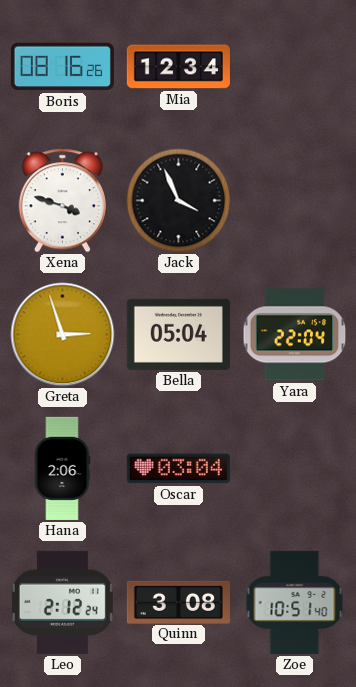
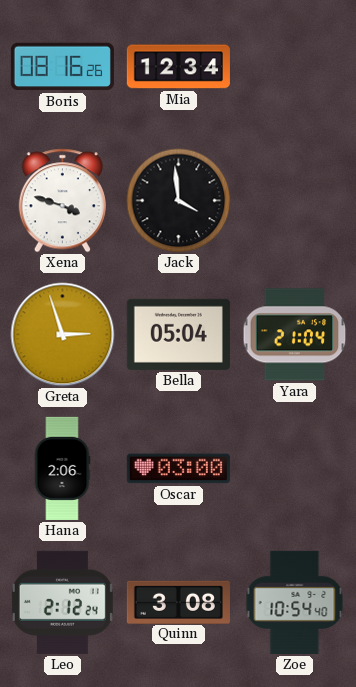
Jack: 3:56 -> 3:59
Yara: 22:04 -> 21:04
Oscar: 03:04 -> 03:00
Zoe: 10:51 -> 10:54
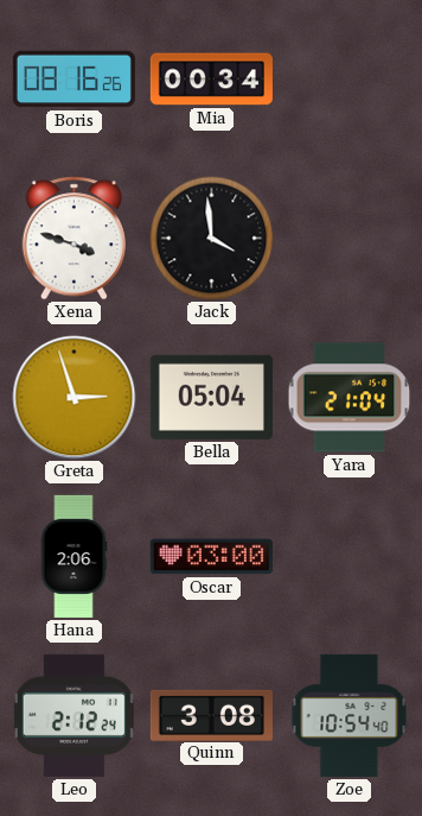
Mia: 12:34 -> 00:34
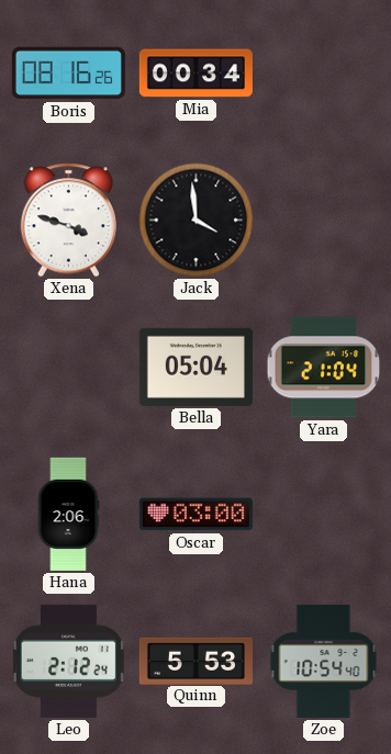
Greta: 2:57 -> none
Quinn: 3:08 -> 5:53
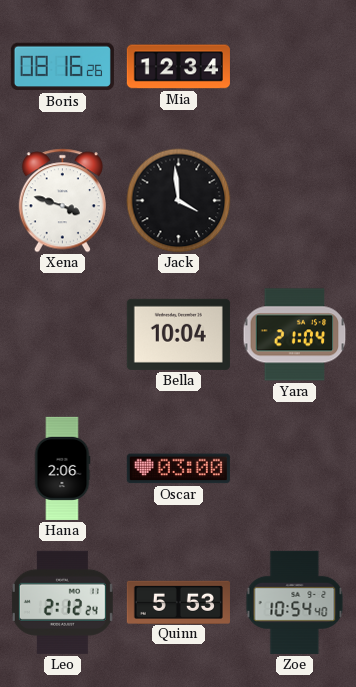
Mia: 00:34 -> 12:34
Bella: 05:04 -> 10:04
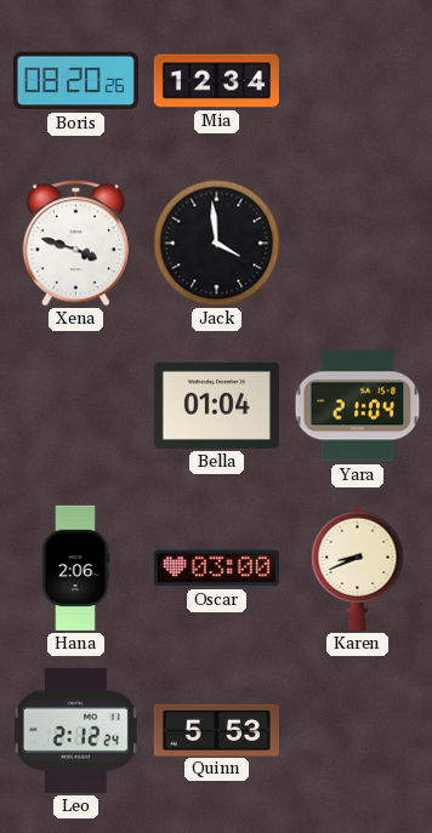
Boris: 08:16 -> 08:20
Bella: 10:04 -> 01:04
Karen: none -> 8:41
Zoe: 10:54 -> none
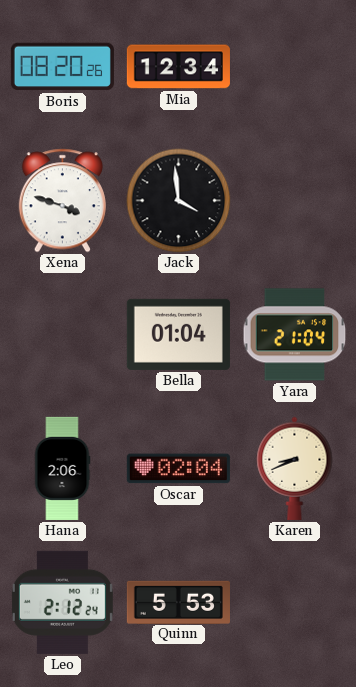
Oscar: 03:00 -> 02:04
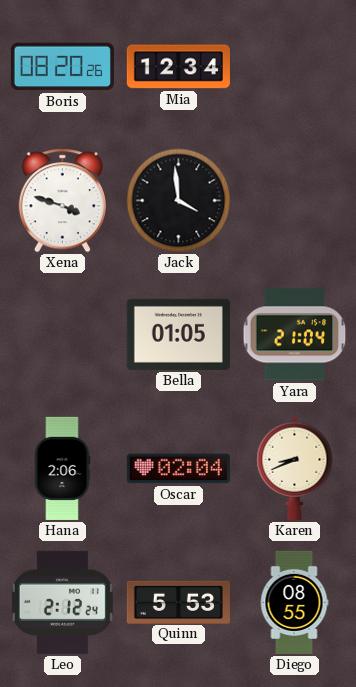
Bella: 01:04 -> 01:05
Diego: none -> 08:55
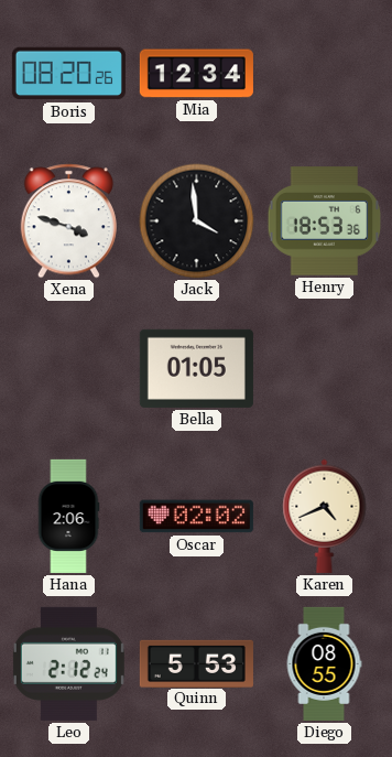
Henry: none -> 18:53
Yara: 21:04 -> none
Oscar: 02:04 -> 02:02
Karen: 8:41 -> 4:41
